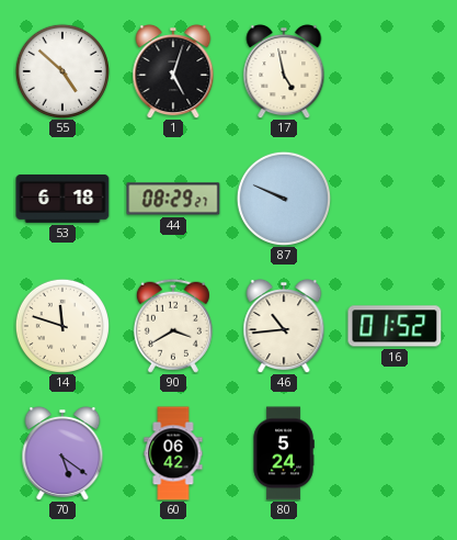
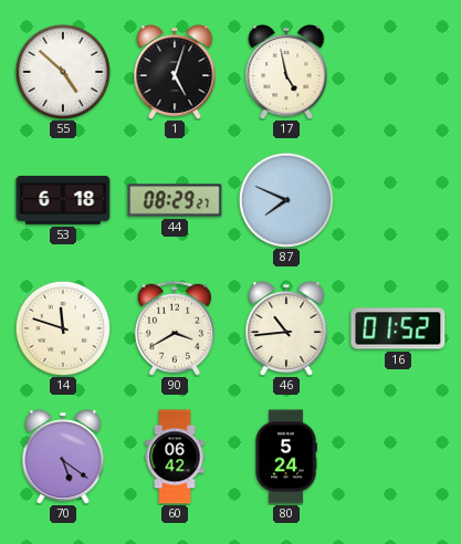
87: 9:49 -> 7:49
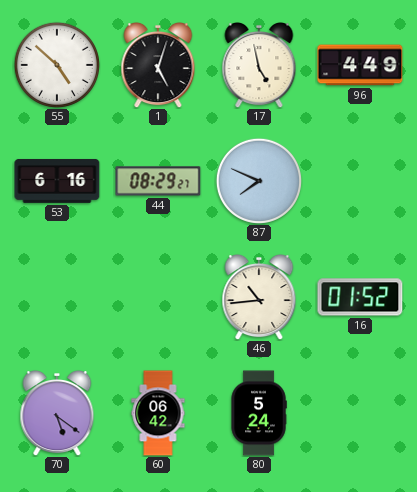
96: none -> 4:49
53: 6:18 -> 6:16
14: 11:48 -> none
90: 3:40 -> none
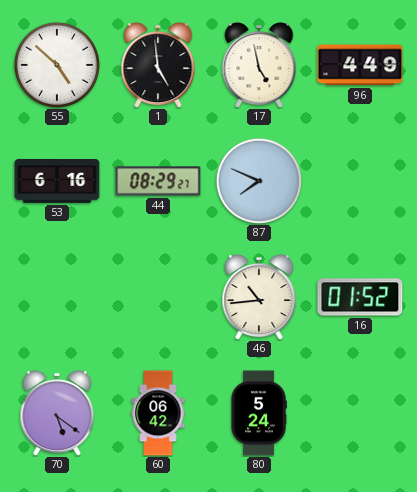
1: 5:03 -> 4:59
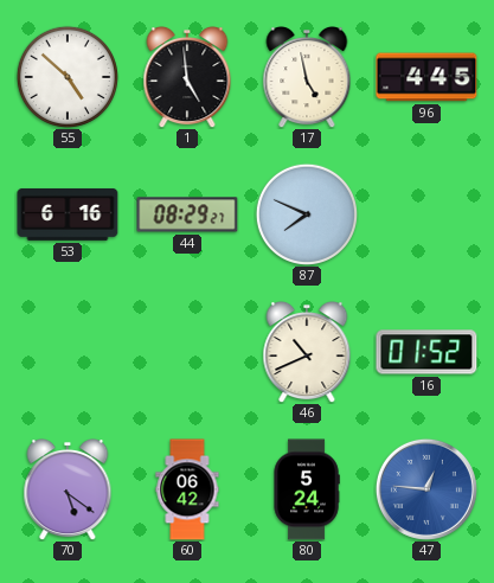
96: 4:49 -> 4:45
46: 10:44 -> 10:41
47: none -> 12:46
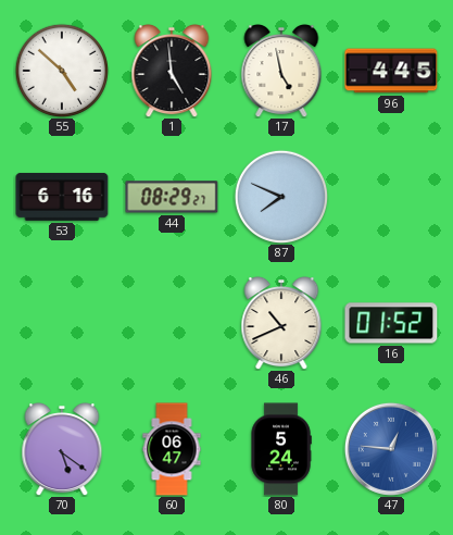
60: 06:42 -> 06:47
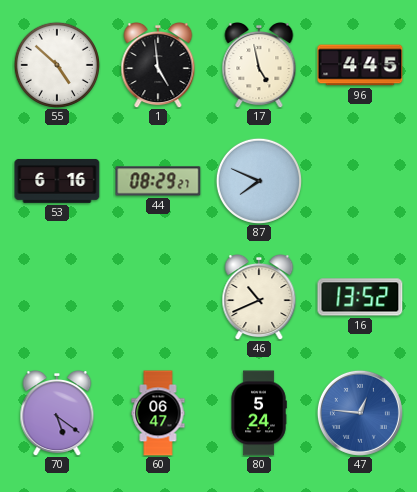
16: 01:52 -> 13:52
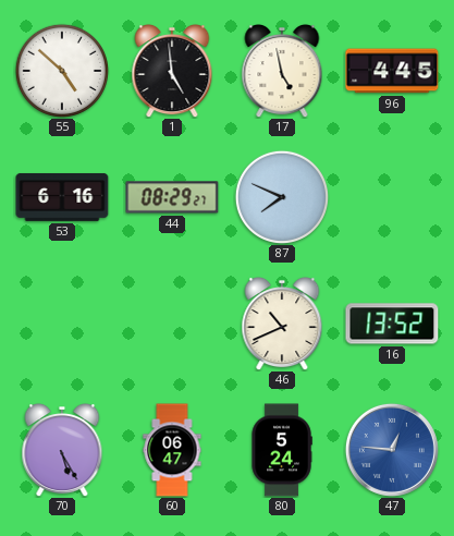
70: 5:21 -> 5:25
